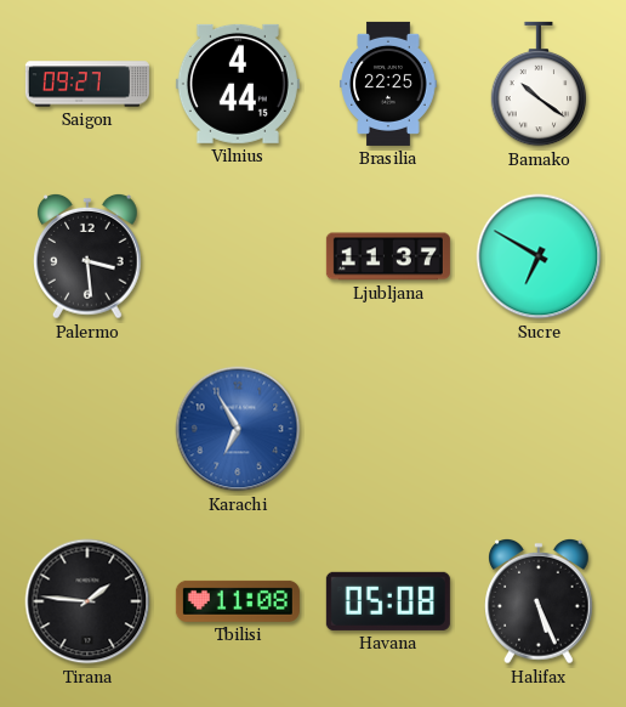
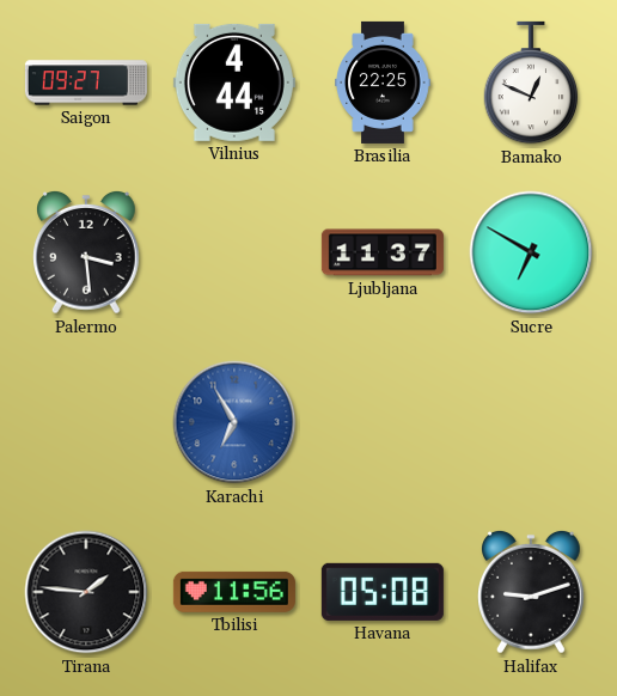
Bamako: 10:21 -> 12:49
Tbilisi: 11:08 -> 11:56
Halifax: 5:26 -> 9:12
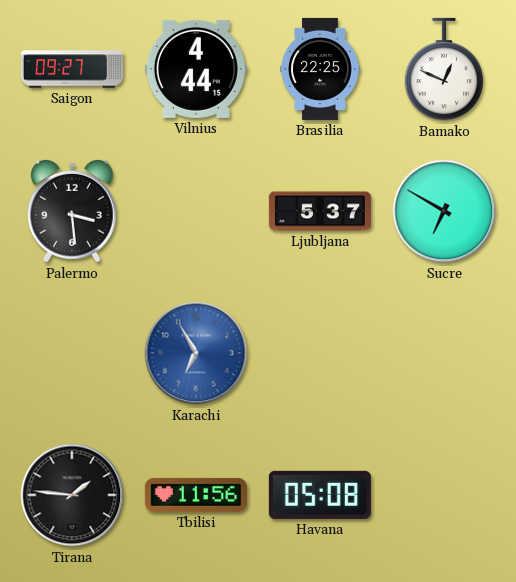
Ljubljana: 11:37 -> 5:37
Halifax: 9:12 -> none
